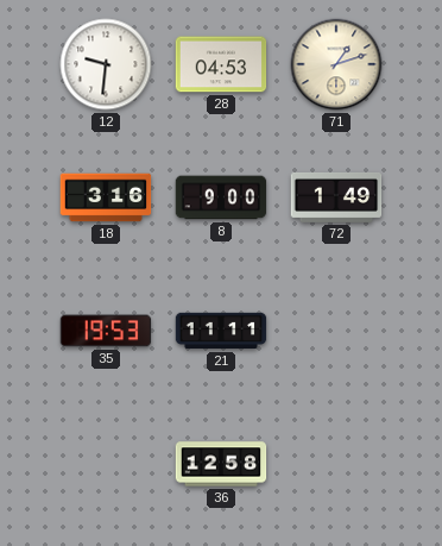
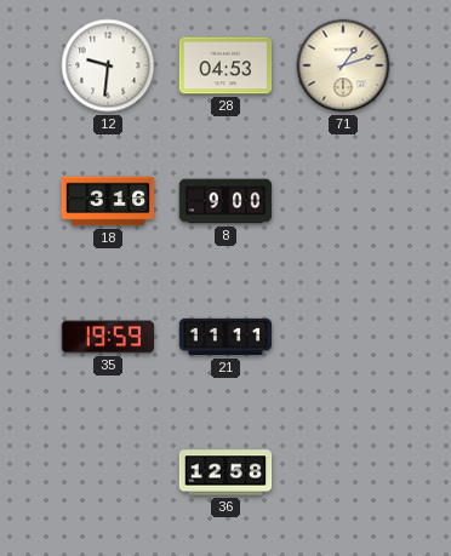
72: 1:49 -> none
35: 19:53 -> 19:59
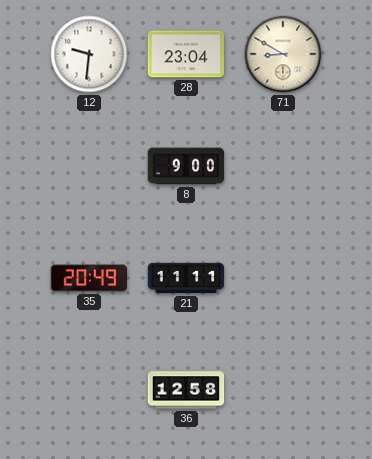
28: 04:53 -> 23:04
71: 1:12 -> 8:50
18: 3:16 -> none
35: 19:59 -> 20:49
